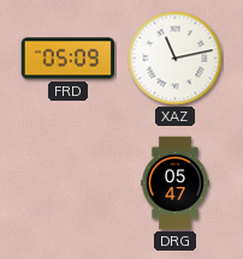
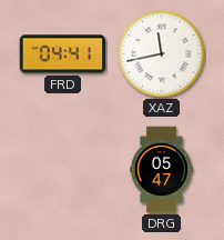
FRD: 05:09 -> 04:41
XAZ: 11:13 -> 11:43
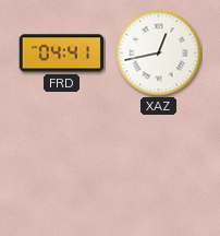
XAZ: 11:43 -> 12:43
DRG: 05:47 -> none
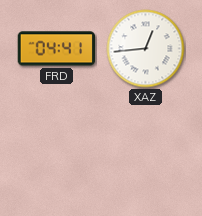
XAZ: 12:43 -> 12:44
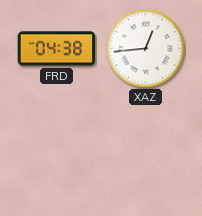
FRD: 04:41 -> 04:38
